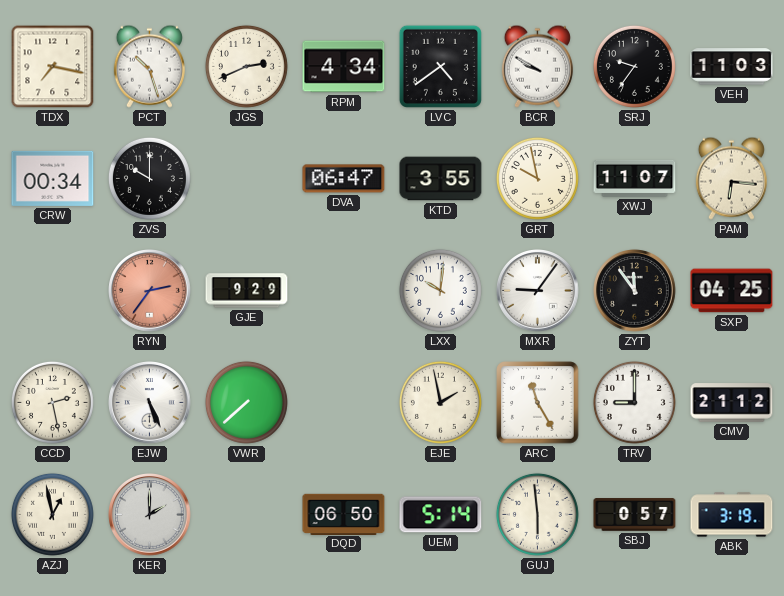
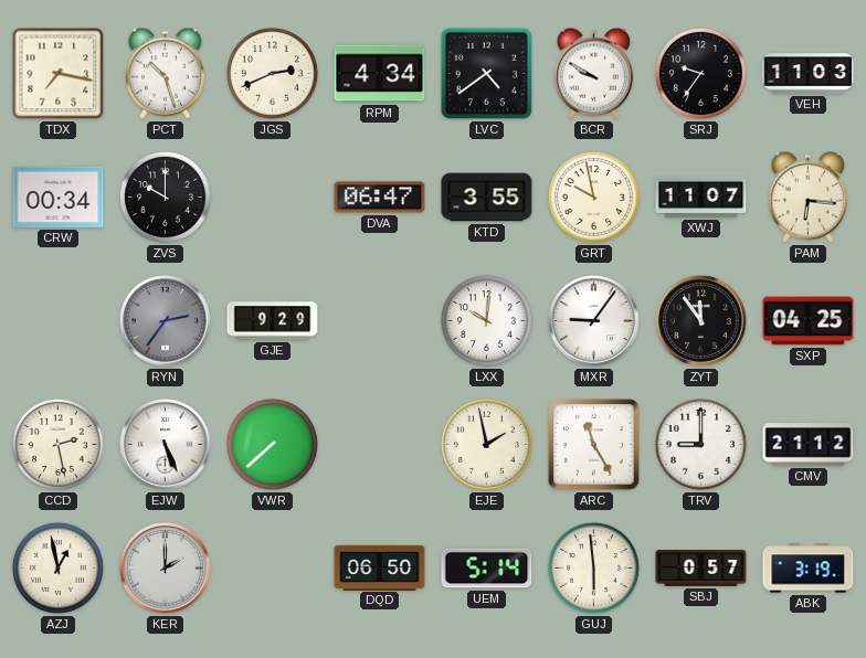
RYN dial: salmon -> grey
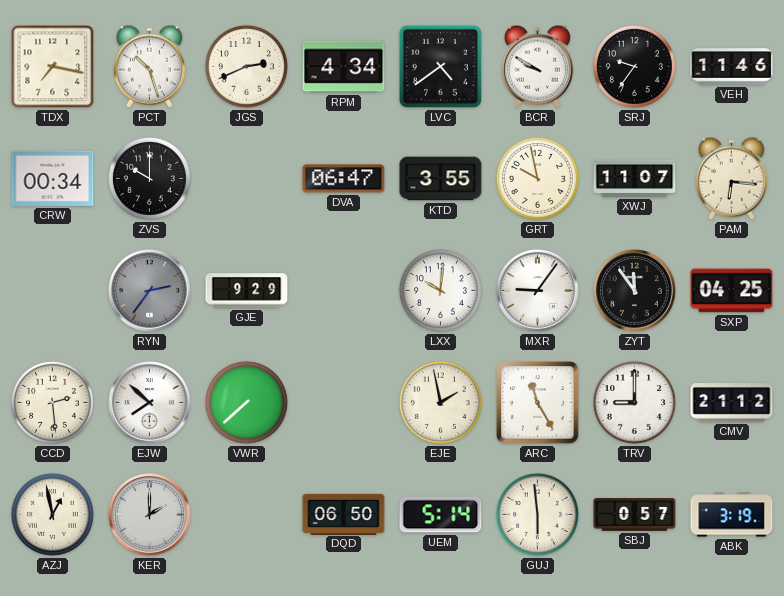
VEH: 11:03 -> 11:46
CCD: 2:28 -> 2:29
EJW: 5:26 -> 7:52
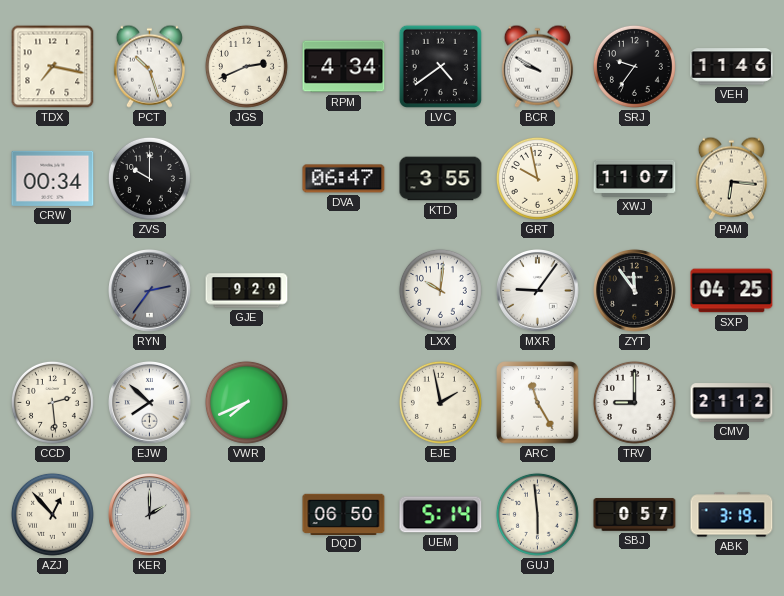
VWR: 7:38 -> 7:41
AZJ: 12:58 -> 12:53
